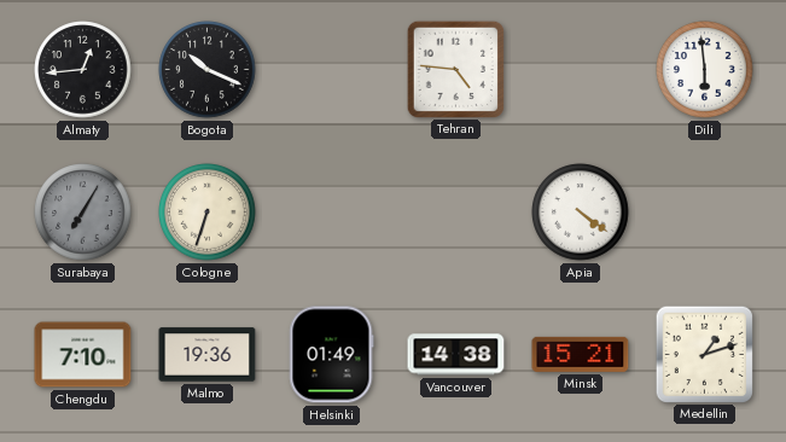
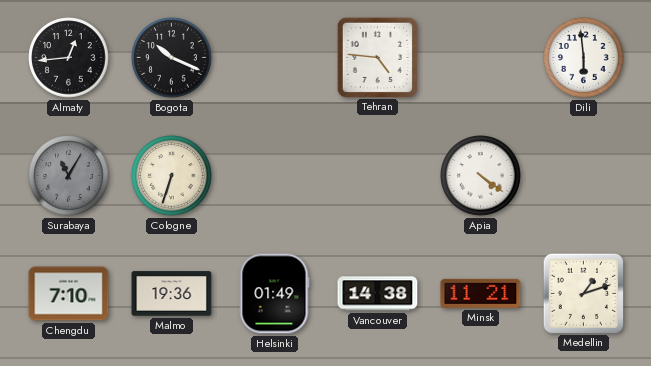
Surabaya: 7:05 -> 11:05
Minsk: 15:21 -> 11:21
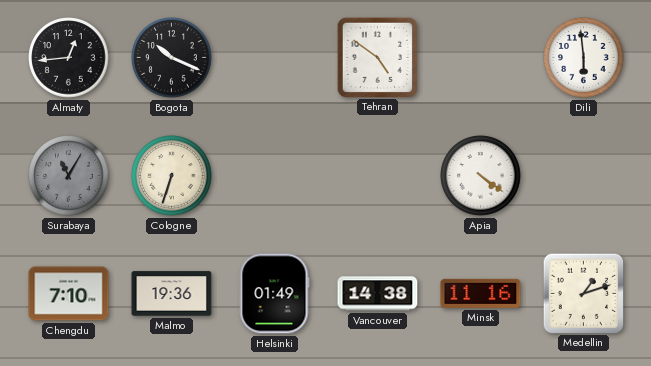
Tehran: 4:46 -> 4:51
Minsk: 11:21 -> 11:16
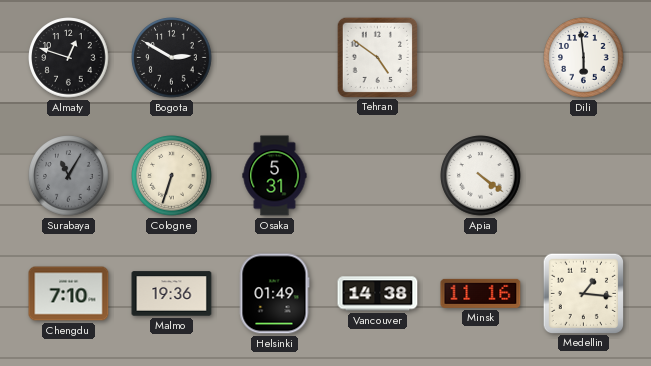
Almaty: 12:44 -> 12:48
Bogota: 10:19 -> 2:50
Osaka: none -> 5:31
Medellin: 1:12 -> 1:16
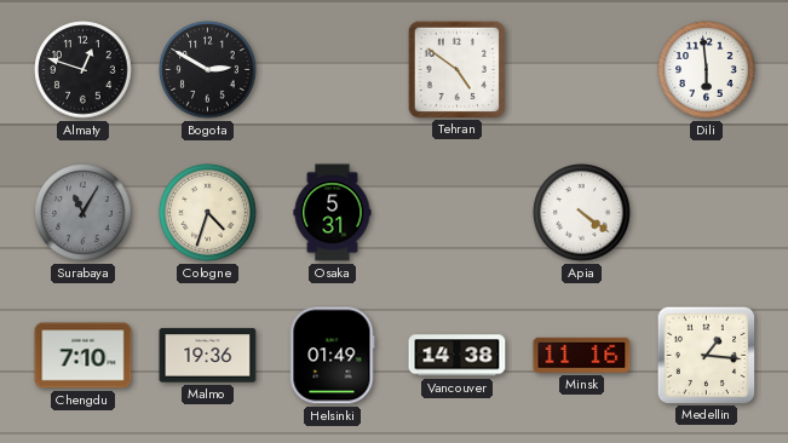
Cologne: 6:33 -> 4:33
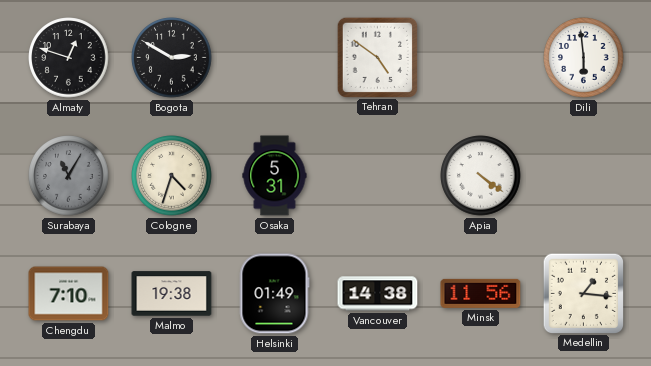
Malmo: 19:36 -> 19:38
Minsk: 11:16 -> 11:56
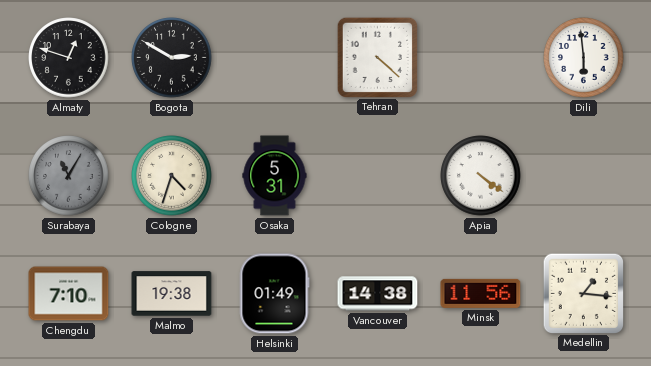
Tehran: 4:51 -> 4:22
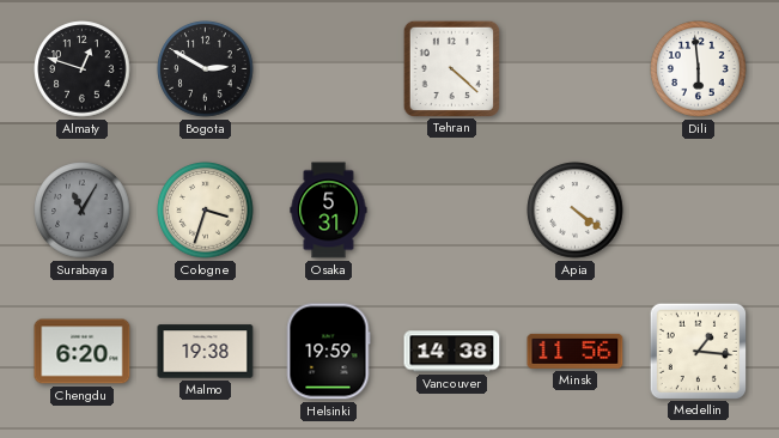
Cologne: 4:33 -> 3:33
Chengdu: 7:10 -> 6:20
Helsinki: 01:49 -> 19:59
